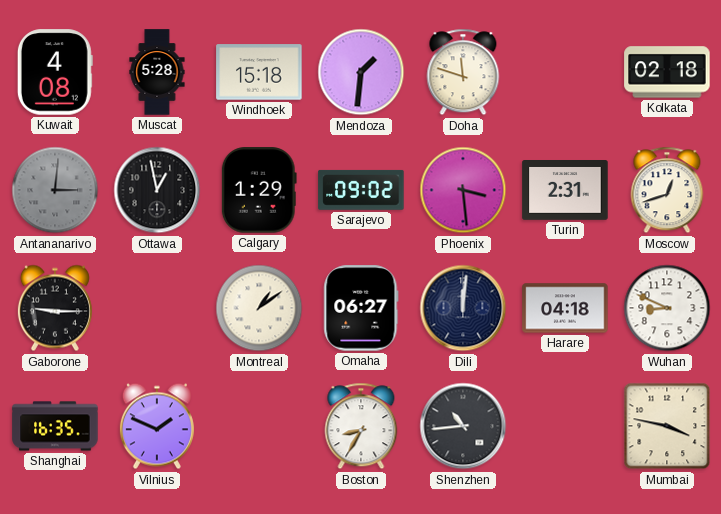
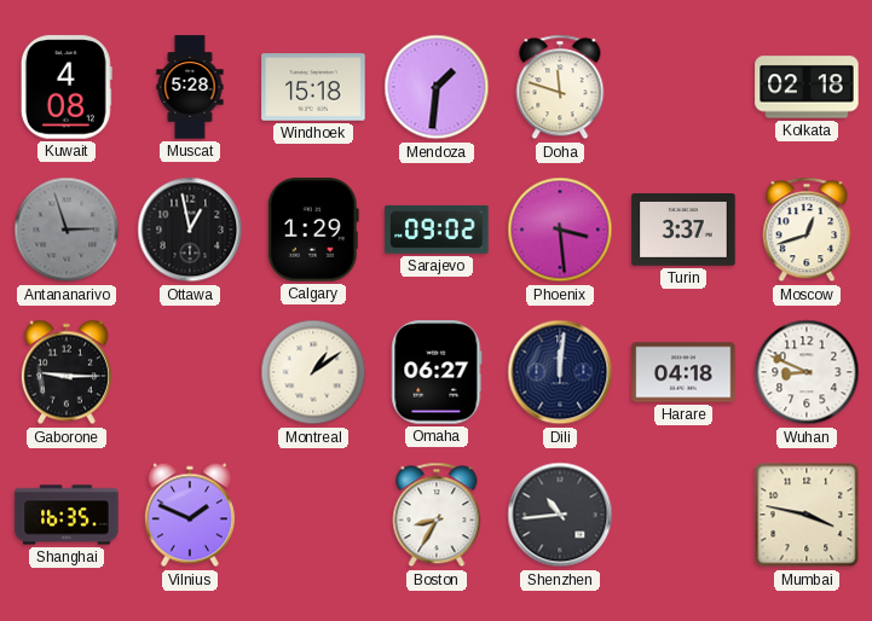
Antananarivo: 3:01 -> 2:57
Turin: 2:31 -> 3:37
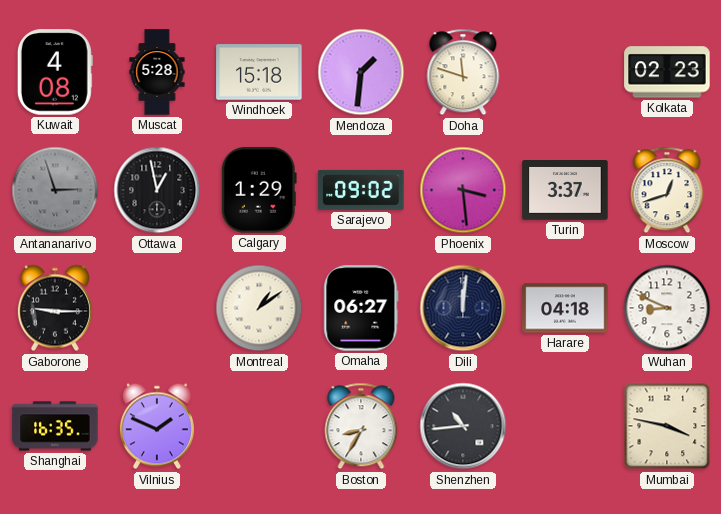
Kolkata: 02:18 -> 02:23
